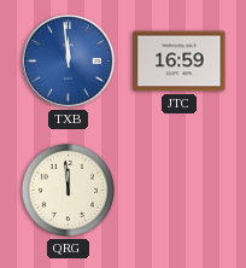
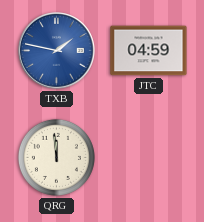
TXB: 11:59 -> 1:47
JTC: 16:59 -> 04:59
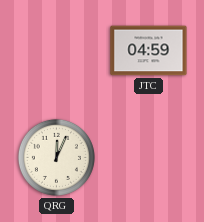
TXB: 1:47 -> none
QRG: 11:59 -> 12:04
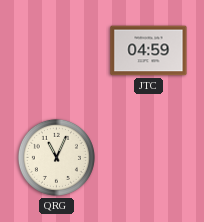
QRG: 12:04 -> 11:04
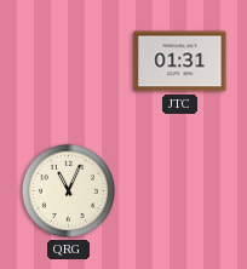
JTC: 04:59 -> 01:31
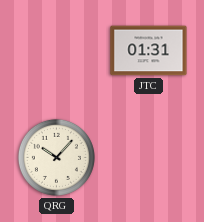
QRG: 11:04 -> 10:07
